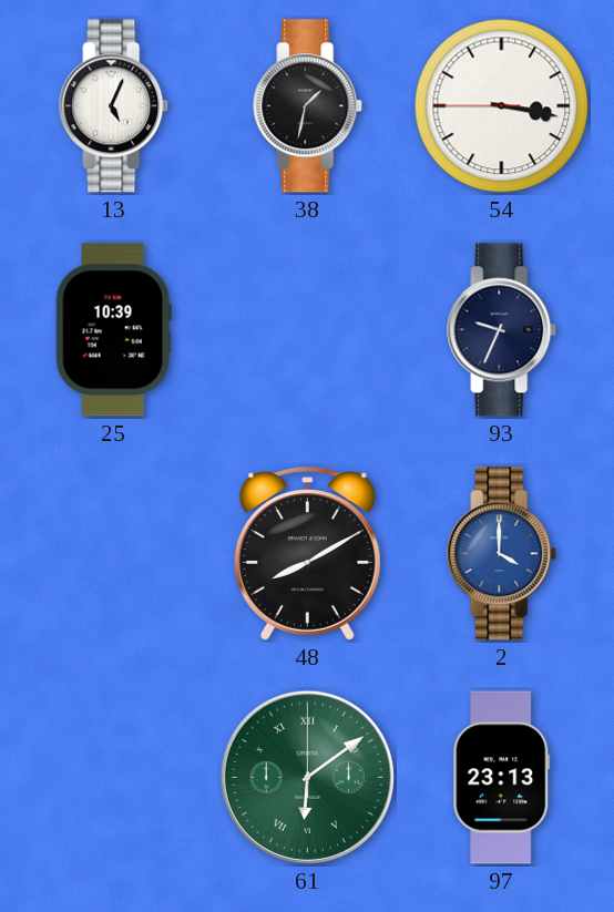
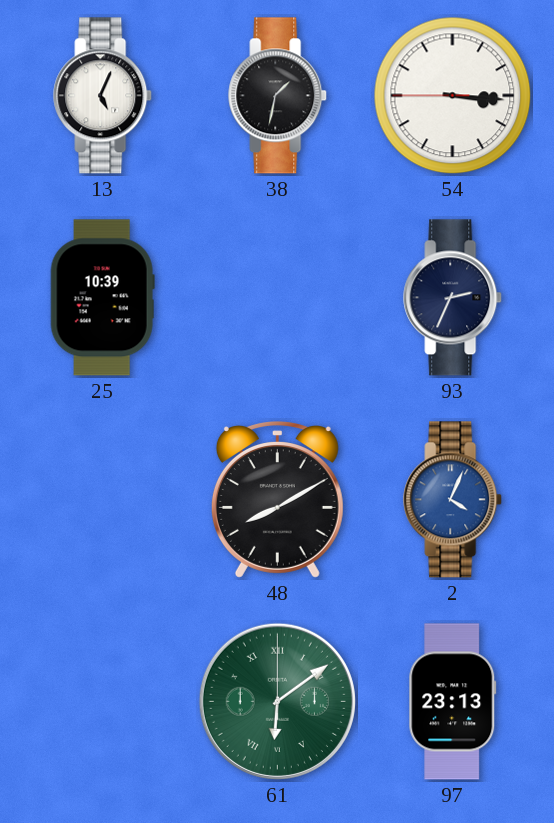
54: 3:16 -> 3:15
93: 9:34 -> 2:34
2: 4:00 -> 4:04
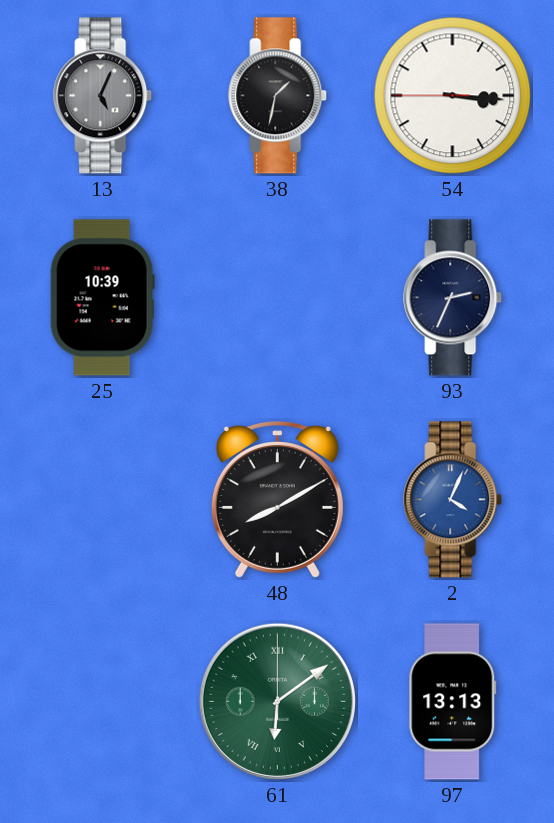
13 dial: white -> grey
97: 23:13 -> 13:13
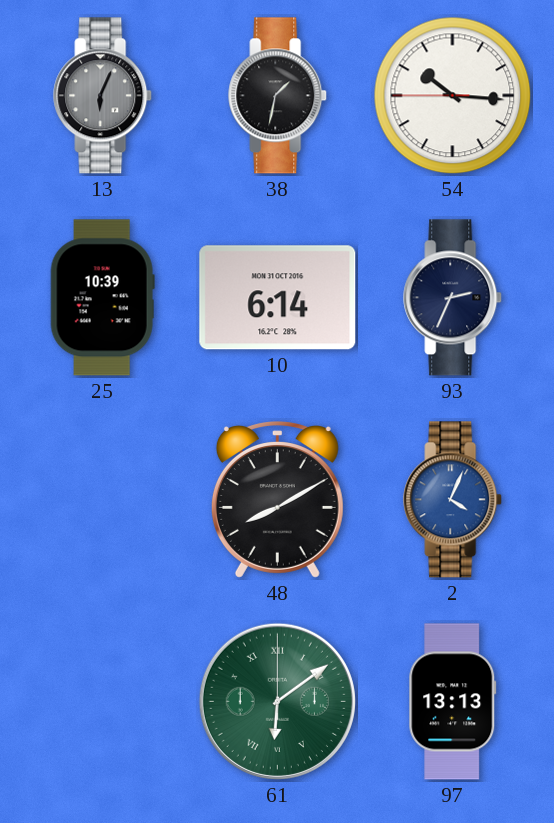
13: 5:04 -> 6:04
54: 3:15 -> 10:15
10: none -> 6:14
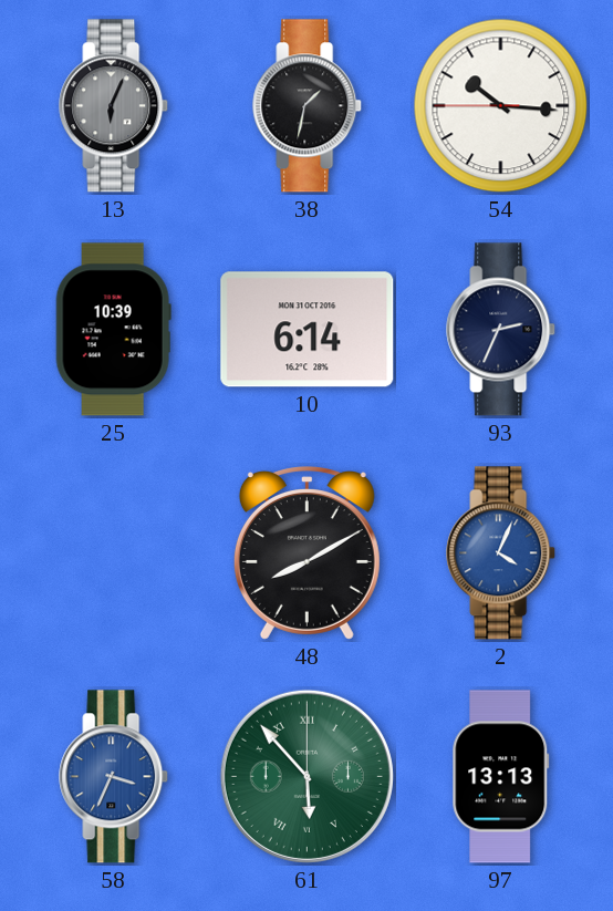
58: none -> 3:34
61: 6:09 -> 5:53
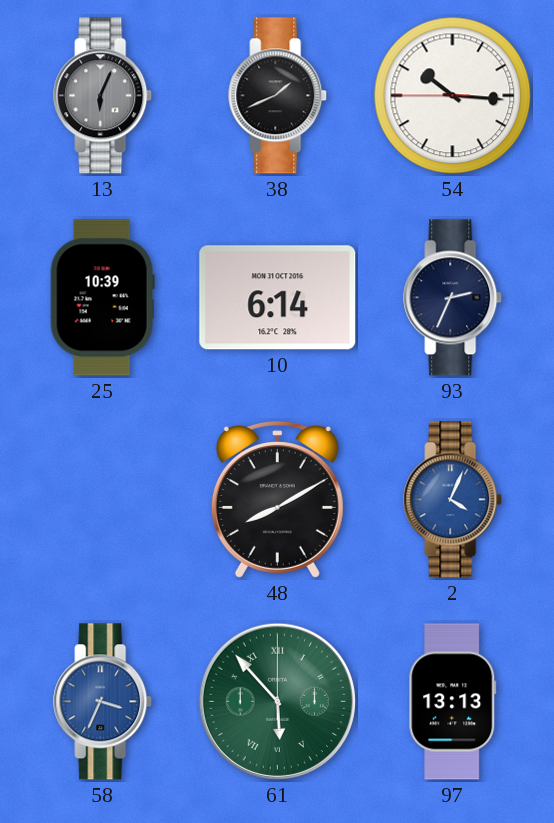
38: 1:32 -> 1:41
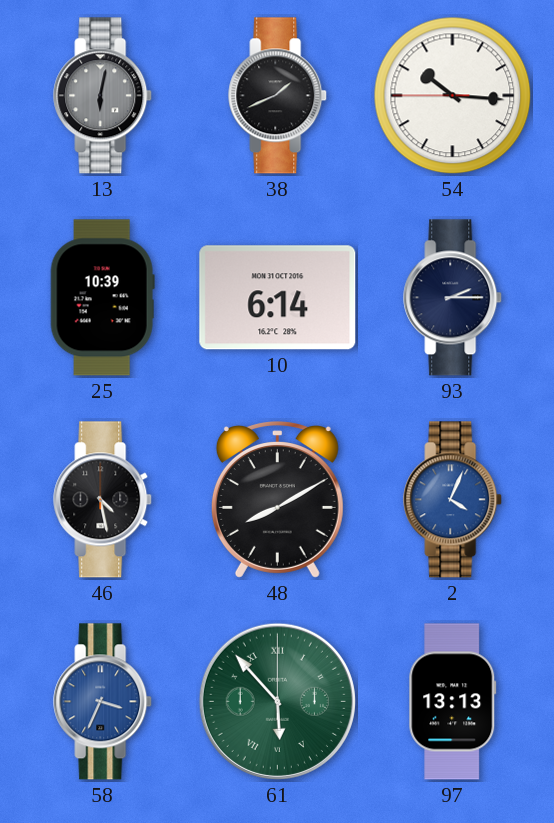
13: 6:04 -> 6:02
93: 2:34 -> 2:15
46: none -> 4:28
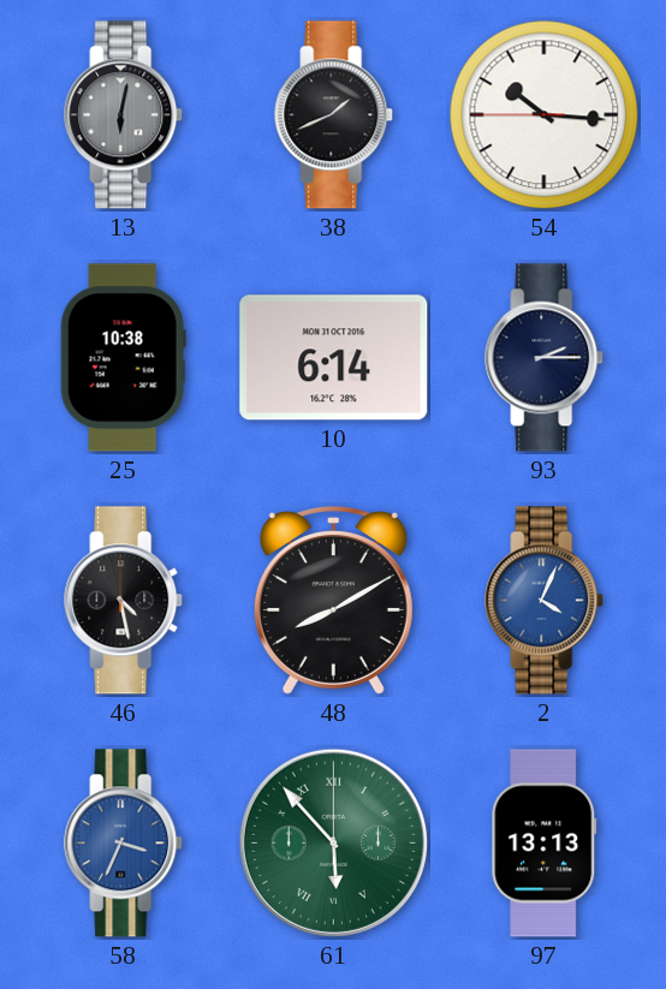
25: 10:39 -> 10:38
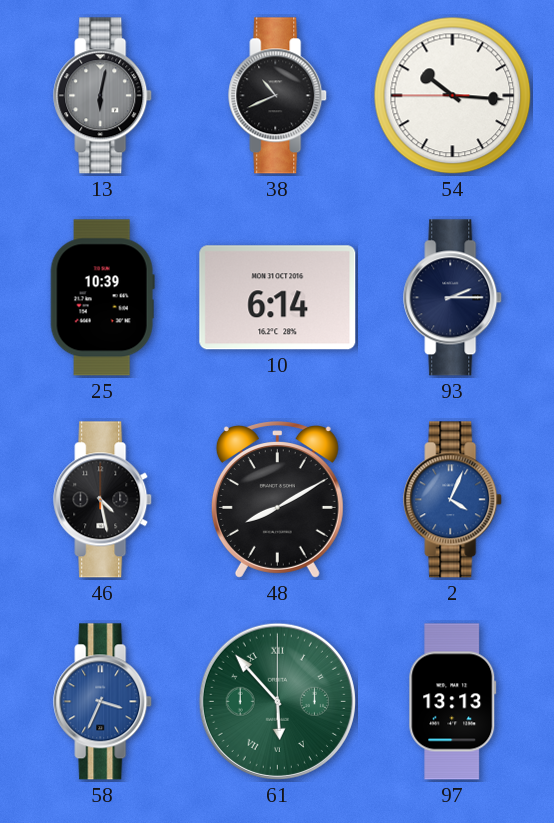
38: 1:41 -> 10:41
25: 10:38 -> 10:39
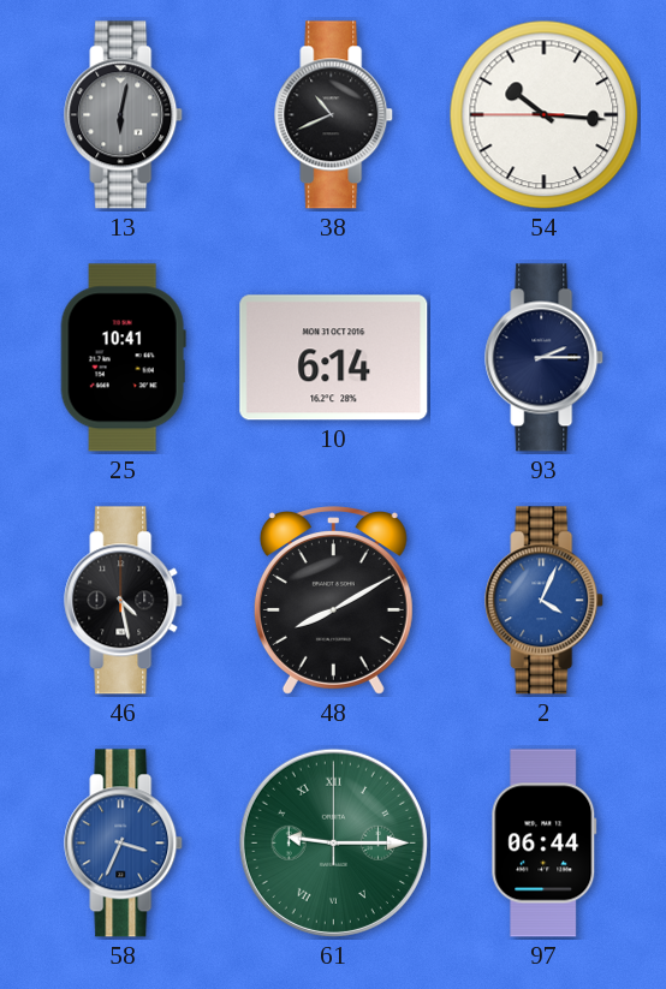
25: 10:39 -> 10:41
61: 5:53 -> 9:15
97: 13:13 -> 06:44
